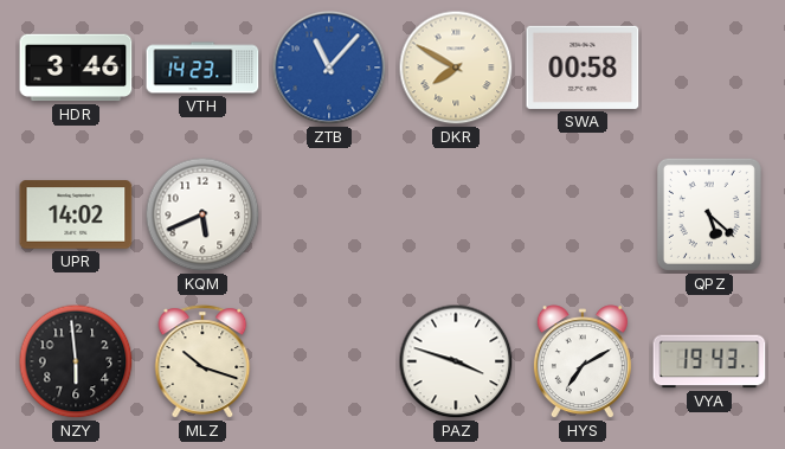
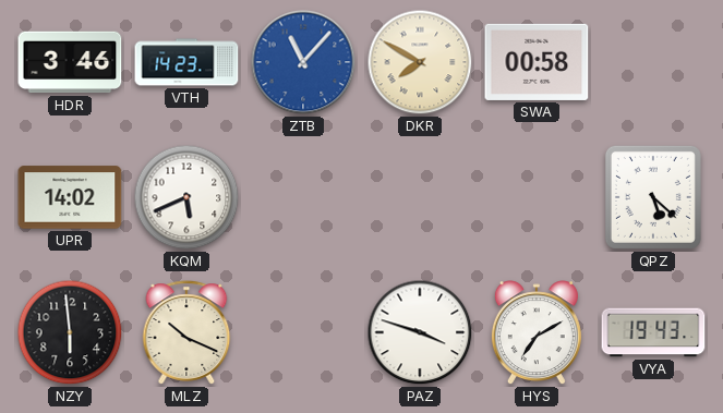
MLZ: 10:18 -> 10:19
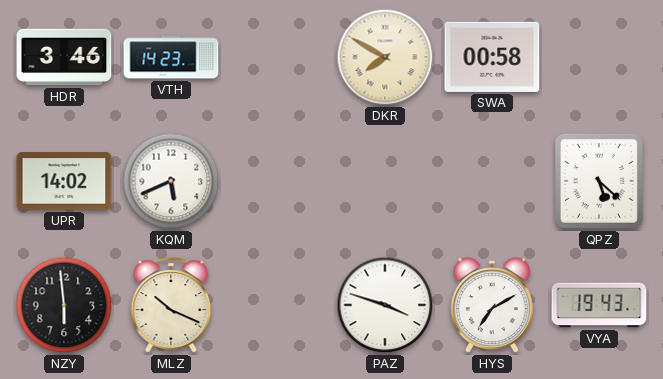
ZTB: 11:07 -> none
